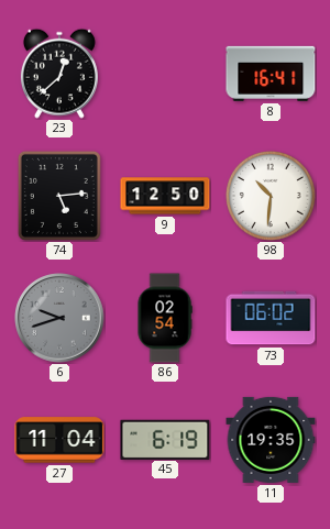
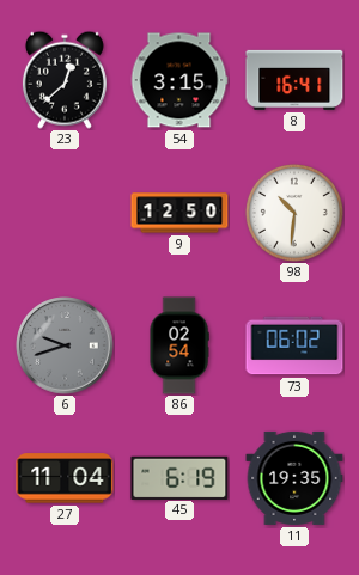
54: none -> 3:15
74: 5:14 -> none
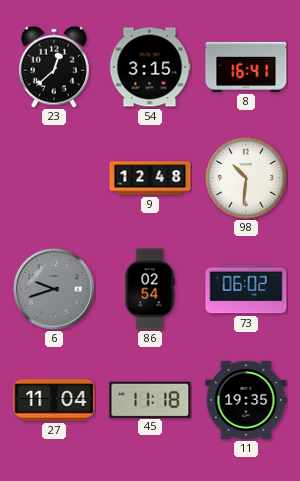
9: 12:50 -> 12:48
45: 6:19 -> 11:18
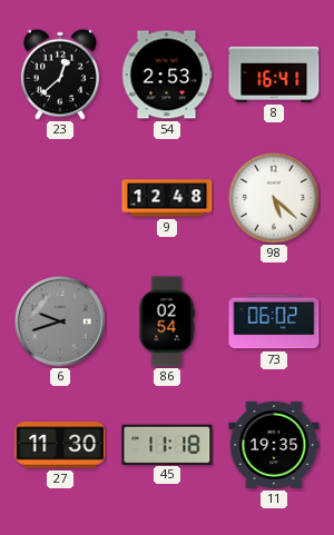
54: 3:15 -> 2:53
98: 10:31 -> 5:22
27: 11:04 -> 11:30
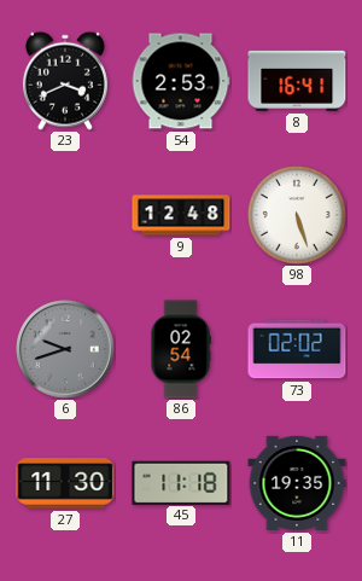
23: 12:38 -> 3:41
98: 5:22 -> 5:27
73: 06:02 -> 02:02
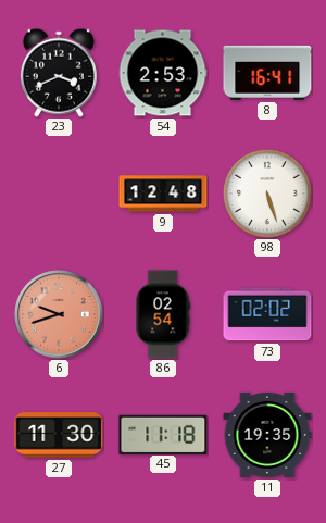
6 dial: grey -> salmon
